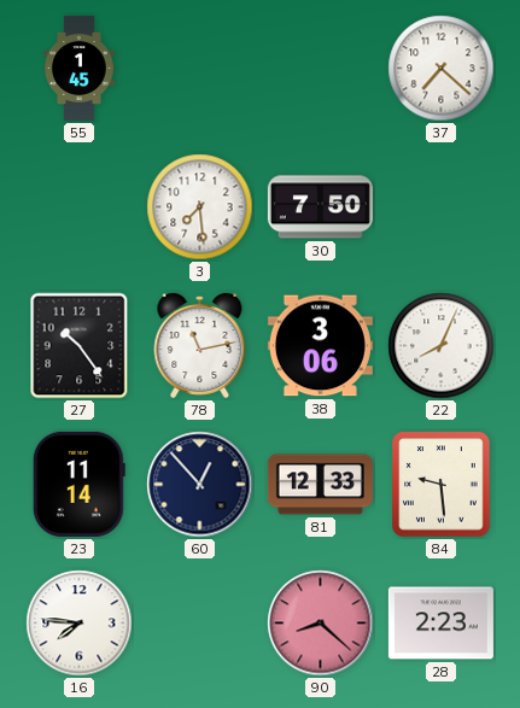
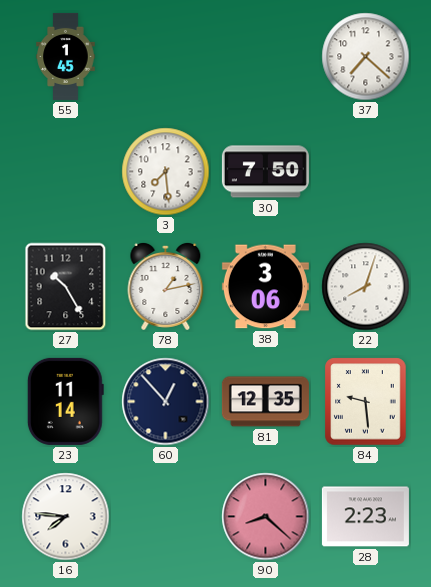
27: 10:24 -> 10:25
78: 11:13 -> 1:13
22: 8:04 -> 8:03
81: 12:33 -> 12:35
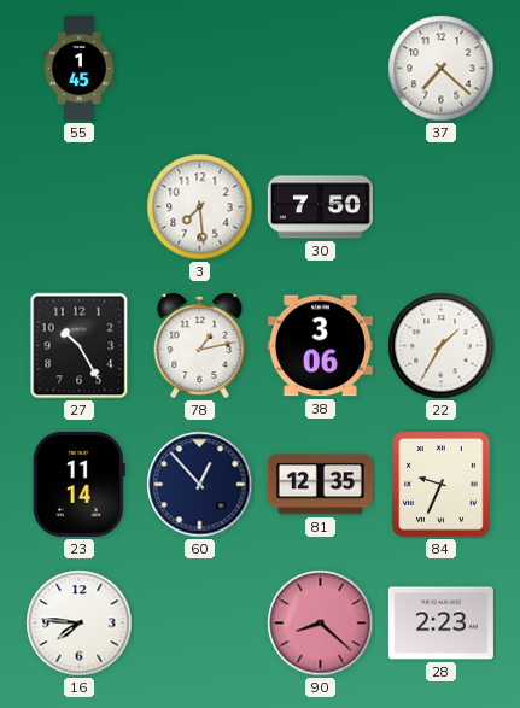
22: 8:03 -> 1:35
84: 9:29 -> 9:34
